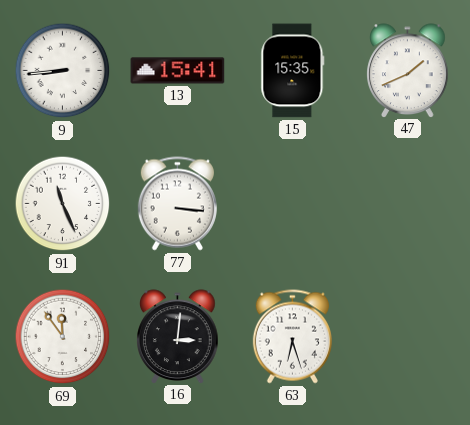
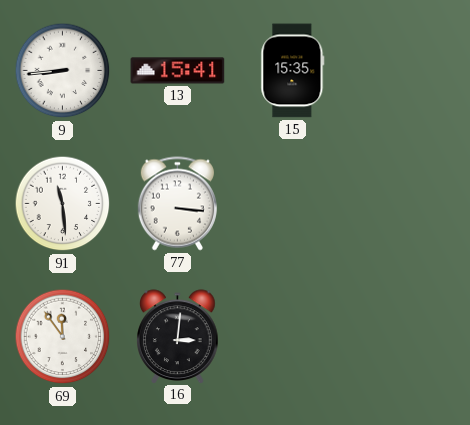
47: 1:41 -> none
91: 11:26 -> 11:29
63: 6:27 -> none
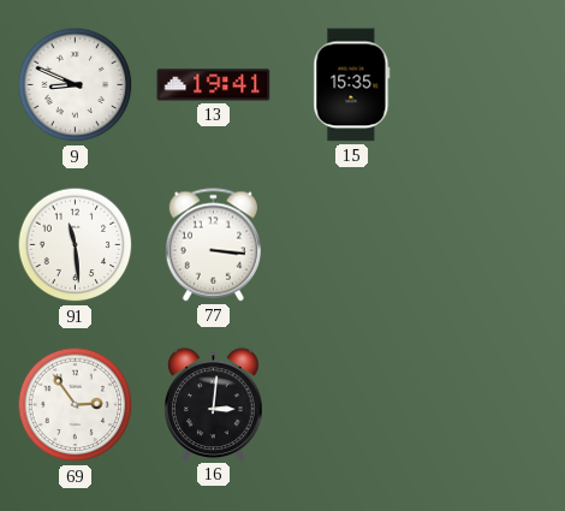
9: 8:44 -> 8:49
13: 15:41 -> 19:41
69: 11:54 -> 2:54
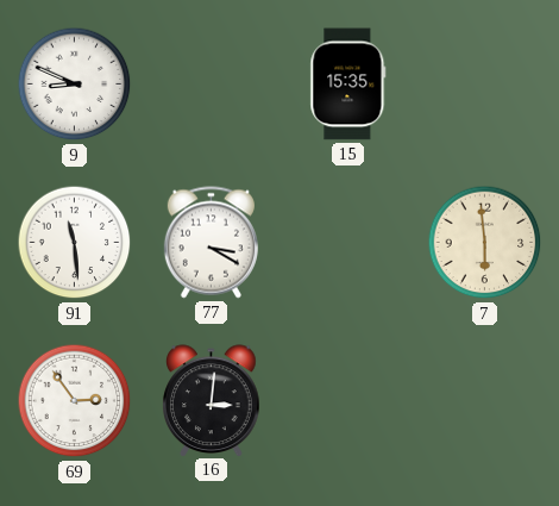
13: 19:41 -> none
77: 3:16 -> 3:20
7: none -> 5:59
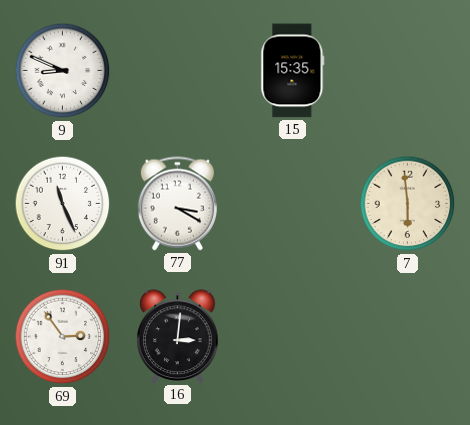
91: 11:29 -> 11:26
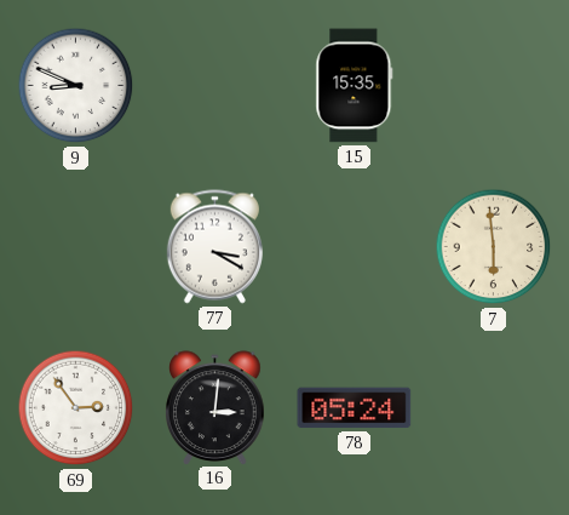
91: 11:26 -> none
78: none -> 05:24
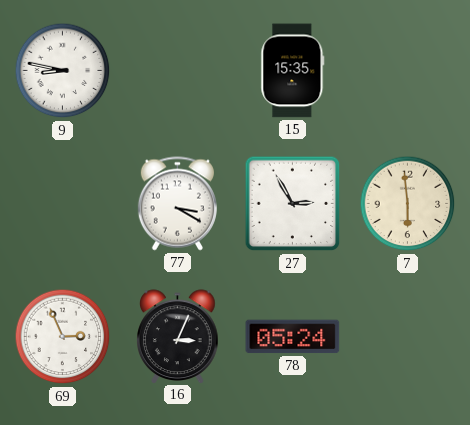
9: 8:49 -> 8:47
27: none -> 2:55
69: 2:54 -> 2:56
16: 3:01 -> 3:04
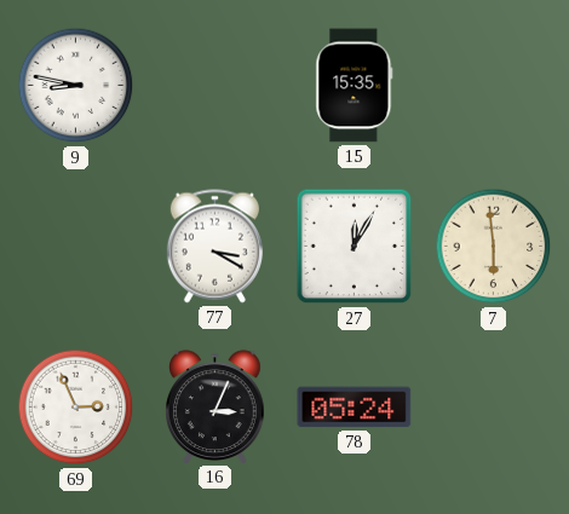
27: 2:55 -> 12:05
